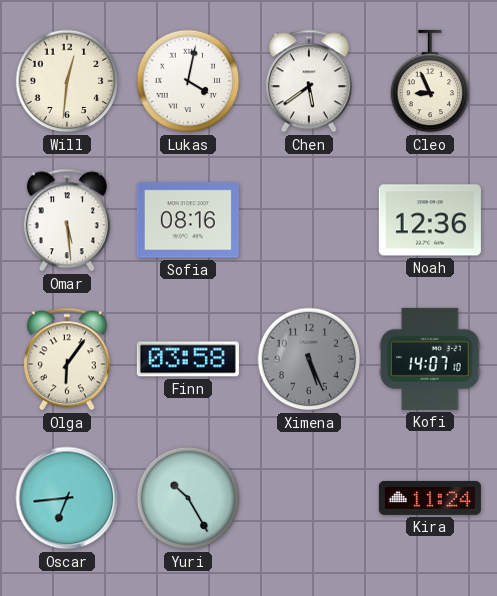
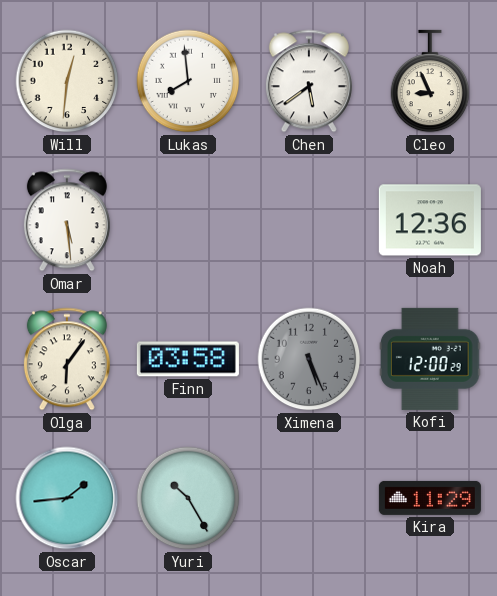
Lukas: 4:02 -> 7:59
Sofia: 08:16 -> none
Kofi: 14:07 -> 12:00
Oscar: 6:44 -> 1:44
Kira: 11:24 -> 11:29
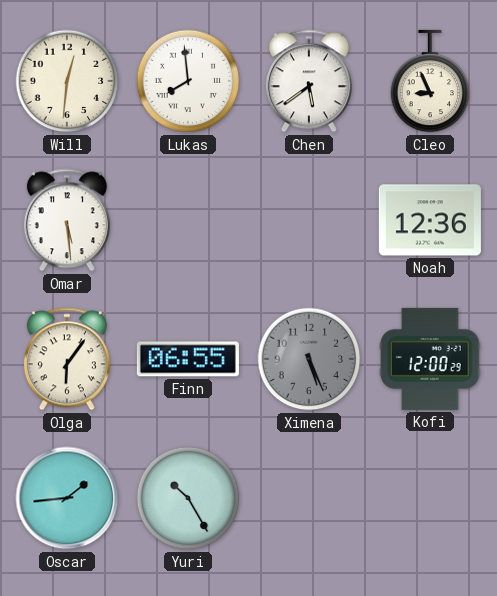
Finn: 03:58 -> 06:55
Kira: 11:29 -> none
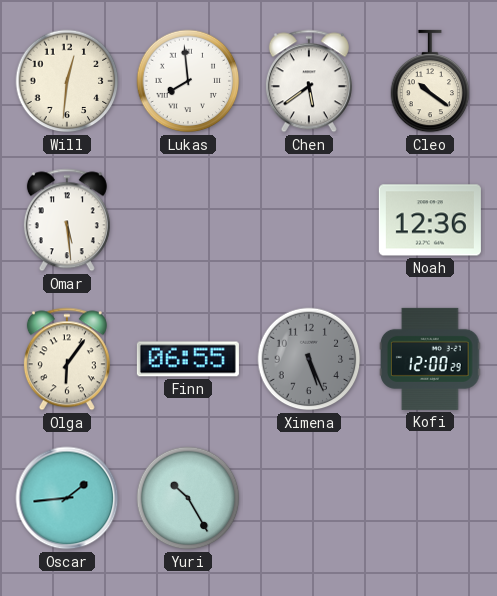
Cleo: 8:56 -> 10:21
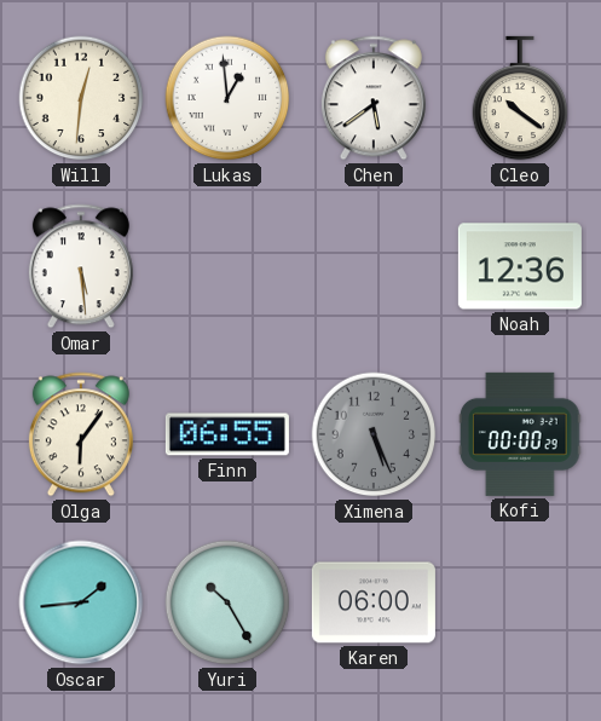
Lukas: 7:59 -> 12:59
Kofi: 12:00 -> 00:00
Karen: none -> 06:00
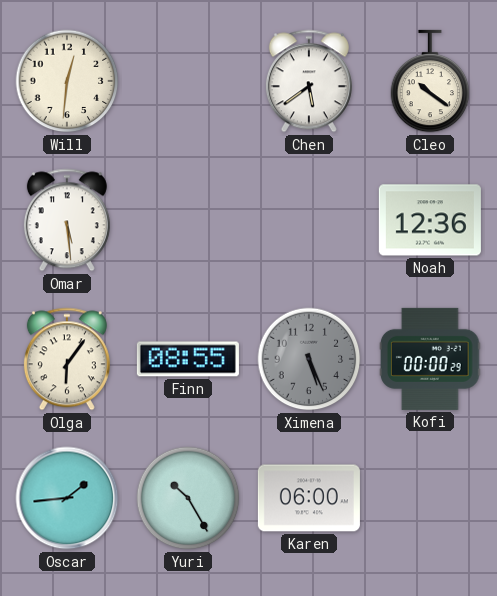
Lukas: 12:59 -> none
Finn: 06:55 -> 08:55
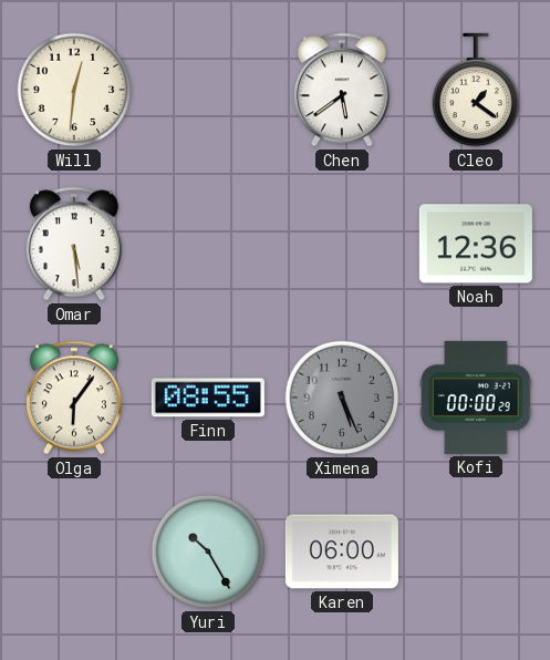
Cleo: 10:21 -> 1:21
Oscar: 1:44 -> none
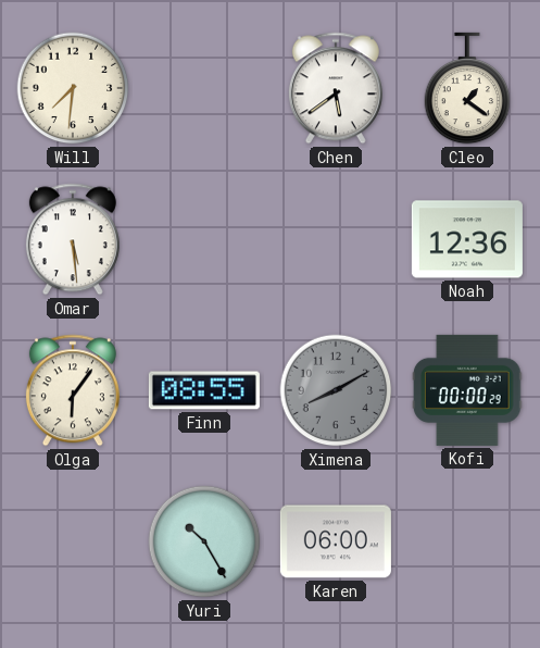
Will: 12:31 -> 7:31
Ximena: 5:26 -> 8:10
